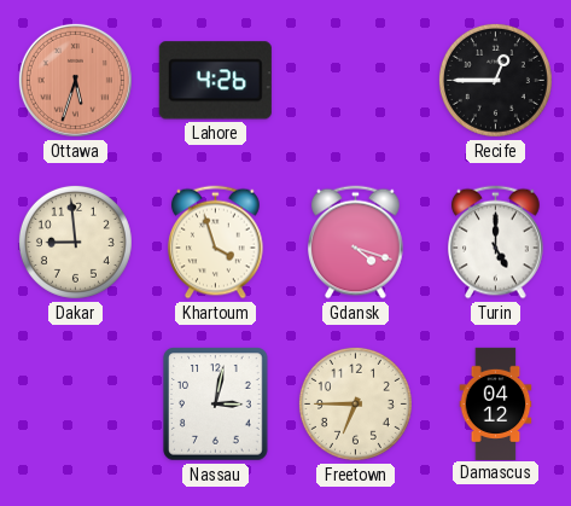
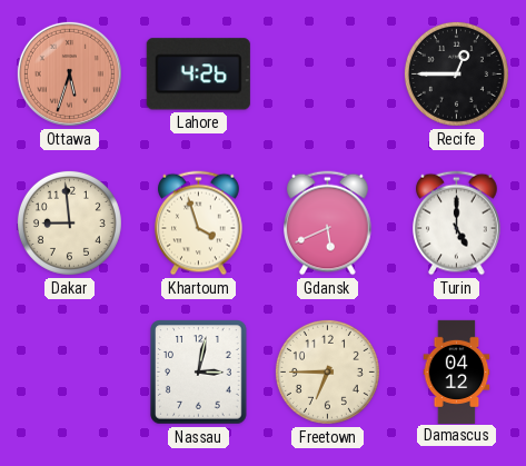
Gdansk: 4:18 -> 5:41
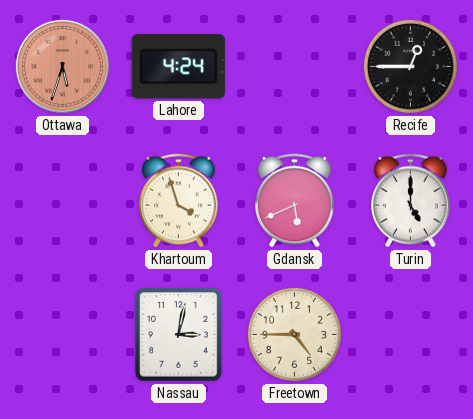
Lahore: 4:26 -> 4:24
Dakar: 8:59 -> none
Freetown: 6:45 -> 4:45
Damascus: 04:12 -> none
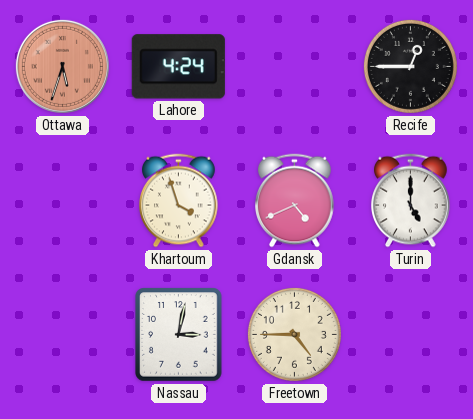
Gdansk: 5:41 -> 4:41
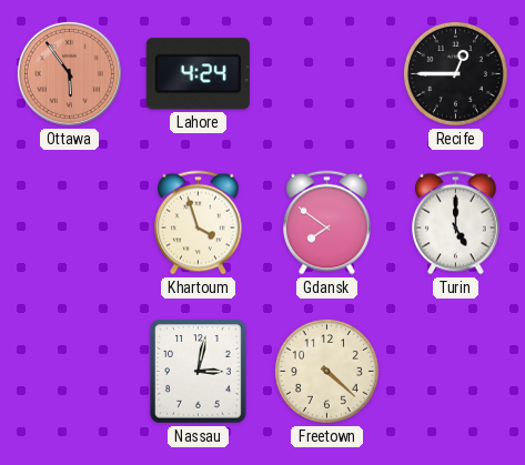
Ottawa: 5:33 -> 5:54
Gdansk: 4:41 -> 7:51
Freetown: 4:45 -> 4:22
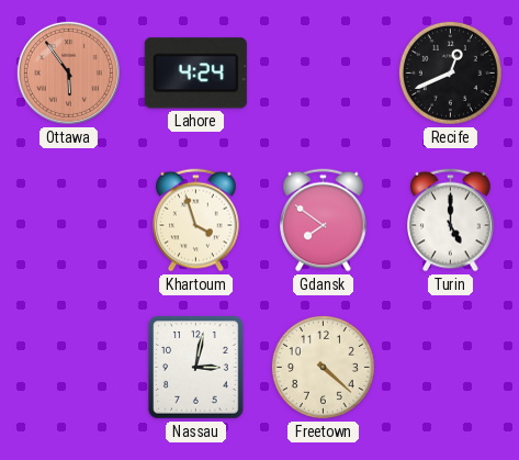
Recife: 12:45 -> 12:41
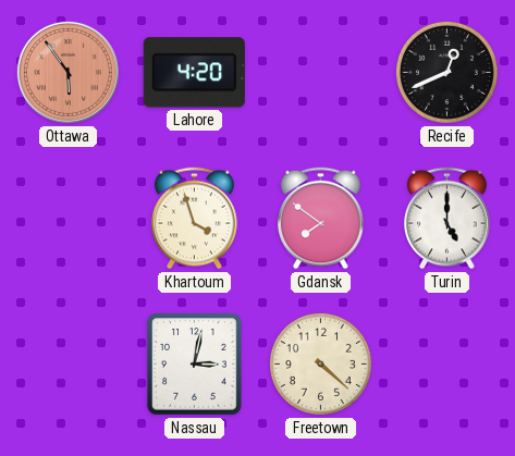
Lahore: 4:24 -> 4:20
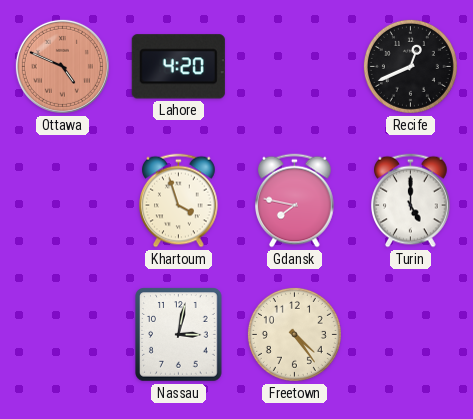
Ottawa: 5:54 -> 4:49
Gdansk: 7:51 -> 7:47
Freetown: 4:22 -> 4:24
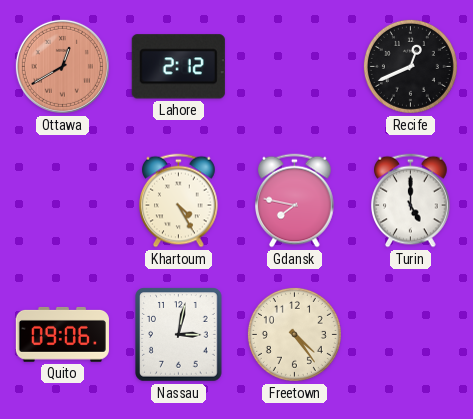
Ottawa: 4:49 -> 12:40
Lahore: 4:20 -> 2:12
Khartoum: 3:57 -> 4:25
Quito: none -> 09:06
